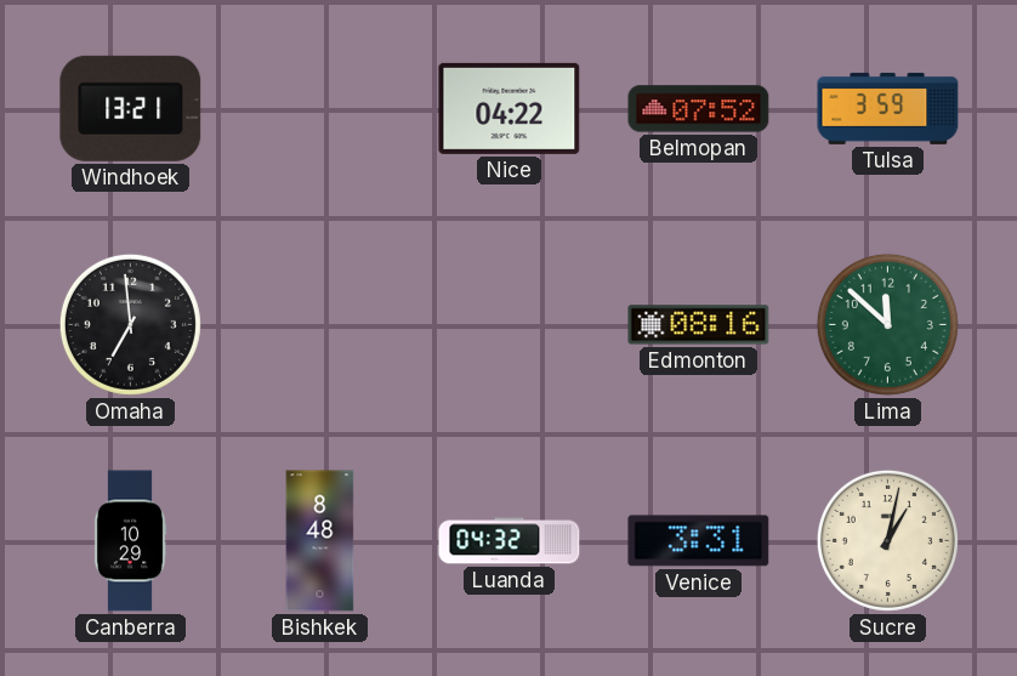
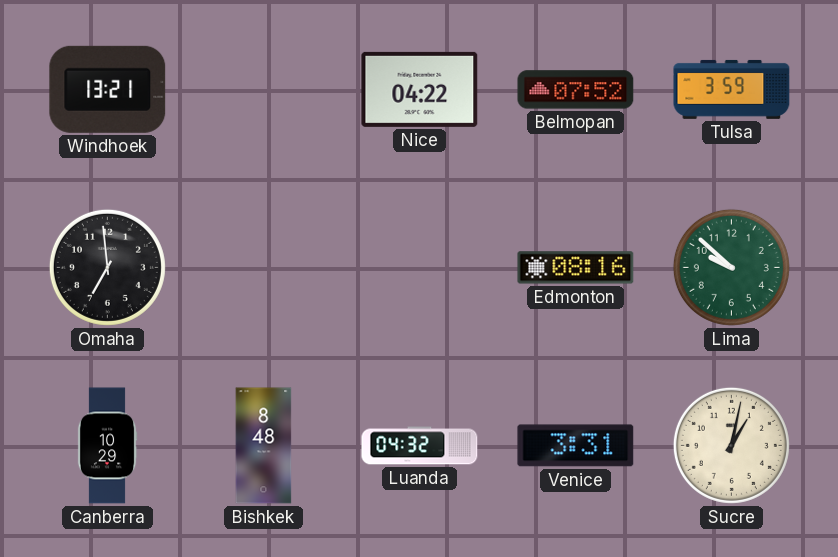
Lima: 11:52 -> 9:52
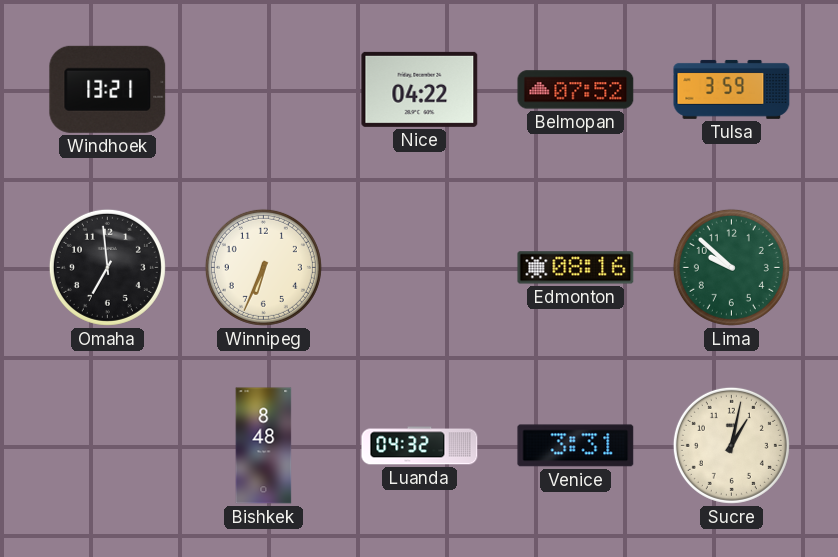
Winnipeg: none -> 6:34
Canberra: 10:29 -> none
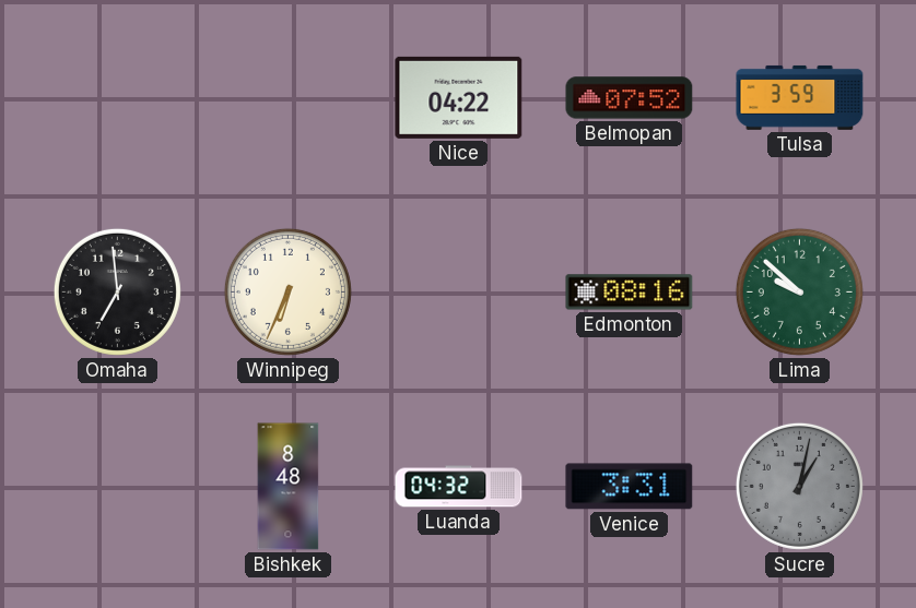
Windhoek: 13:21 -> none
Sucre dial: cream -> grey
